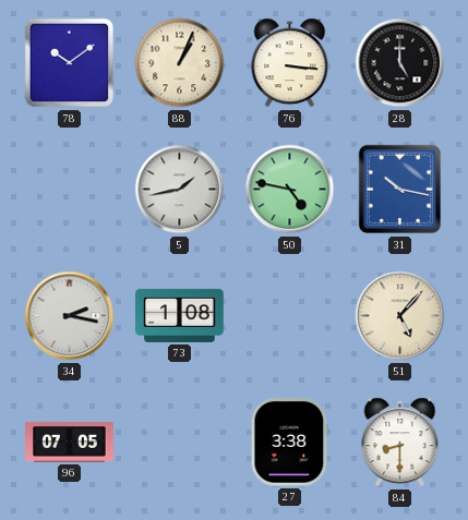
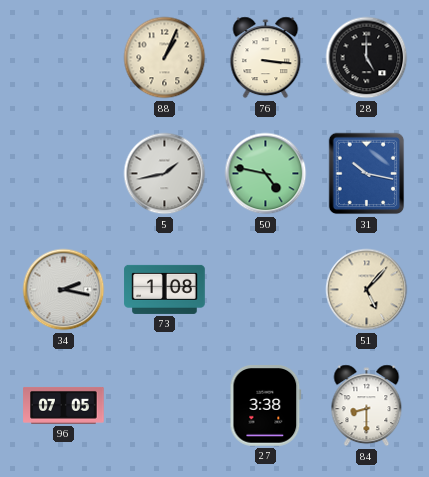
78: 10:09 -> none
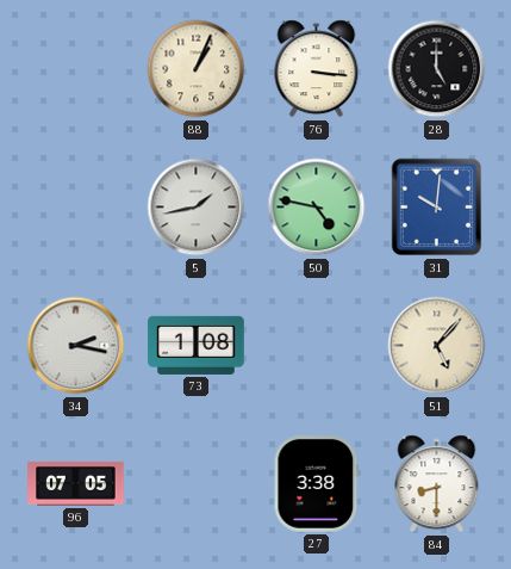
31: 10:17 -> 10:01
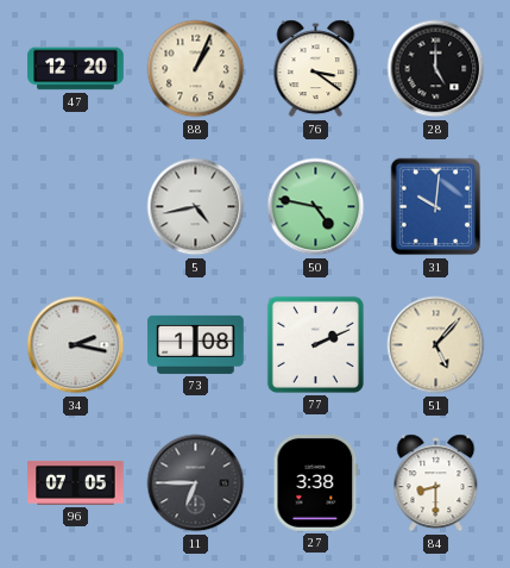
47: none -> 12:20
76: 3:16 -> 3:21
5: 1:43 -> 4:43
77: none -> 2:11
11: none -> 6:45
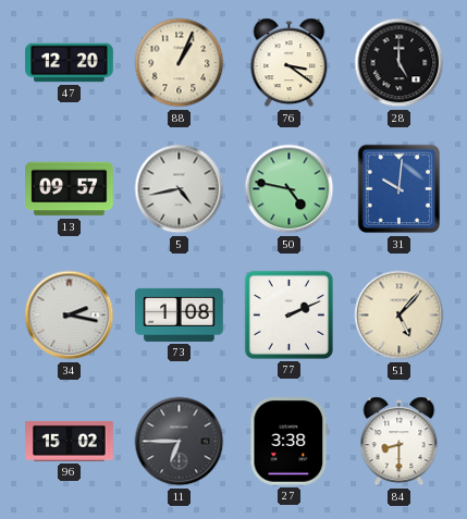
13: none -> 09:57
96: 07:05 -> 15:02
